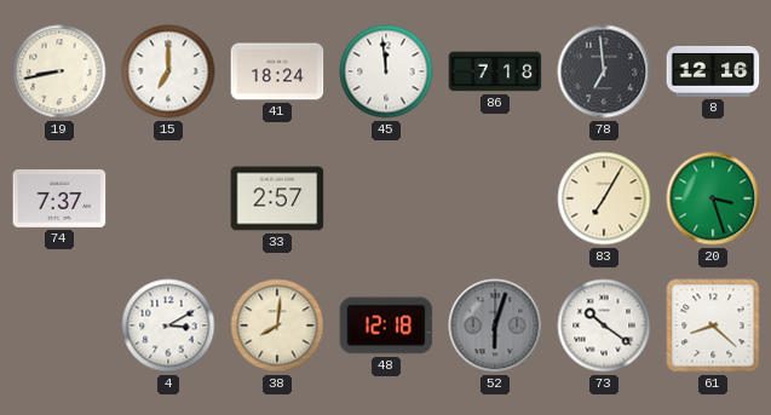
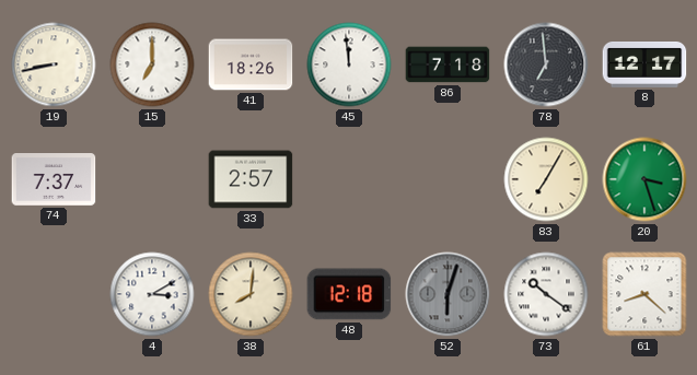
41: 18:24 -> 18:26
8: 12:16 -> 12:17
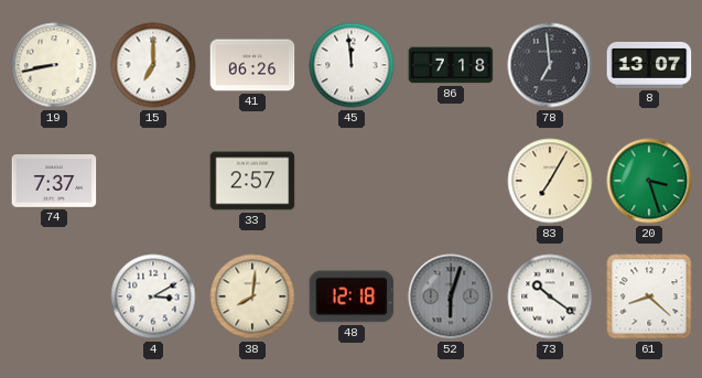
41: 18:26 -> 06:26
8: 12:17 -> 13:07
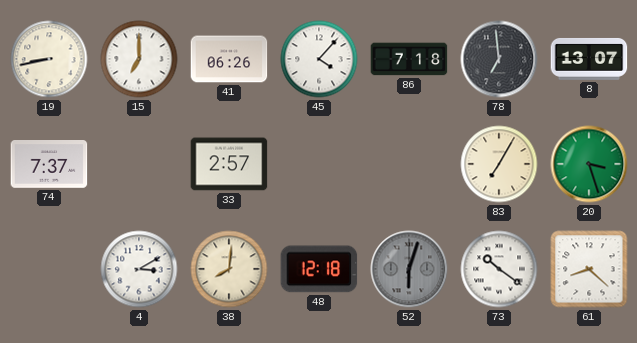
45: 11:59 -> 4:07
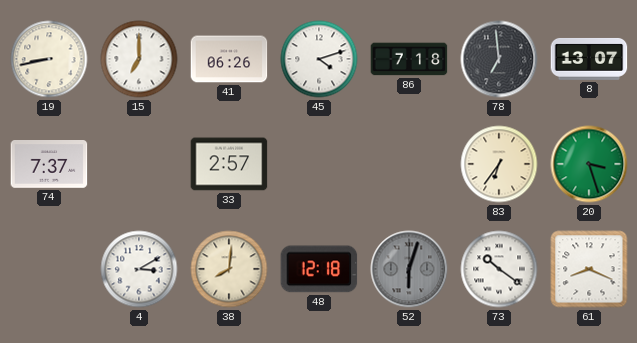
45: 4:07 -> 4:12
83: 7:05 -> 6:36
61: 8:22 -> 8:19
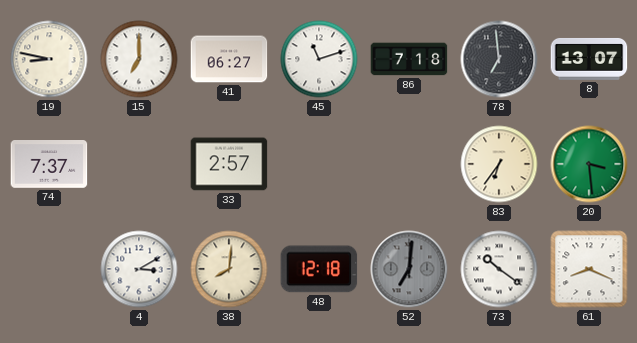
19: 8:43 -> 8:47
41: 06:26 -> 06:27
45: 4:12 -> 11:12
20: 3:27 -> 3:29
52: 6:03 -> 7:01
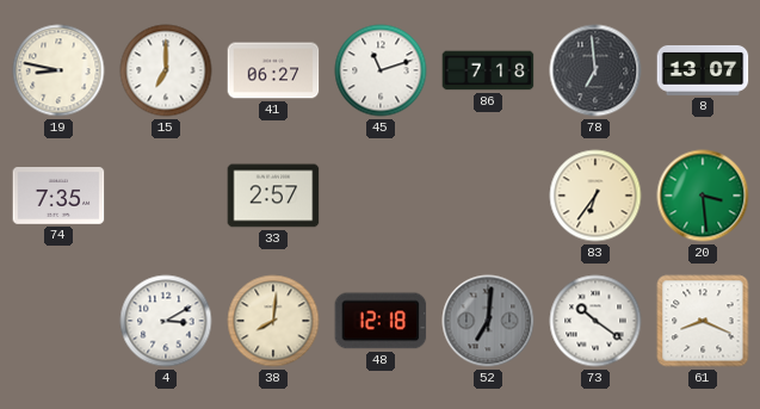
74: 7:37 -> 7:35
